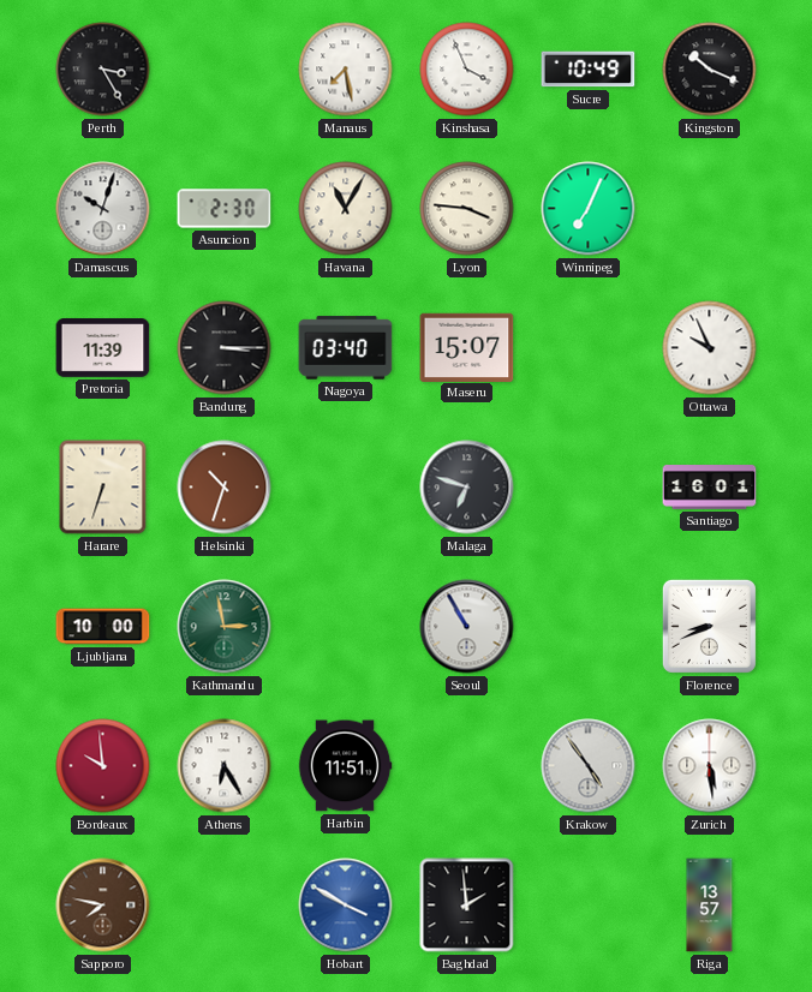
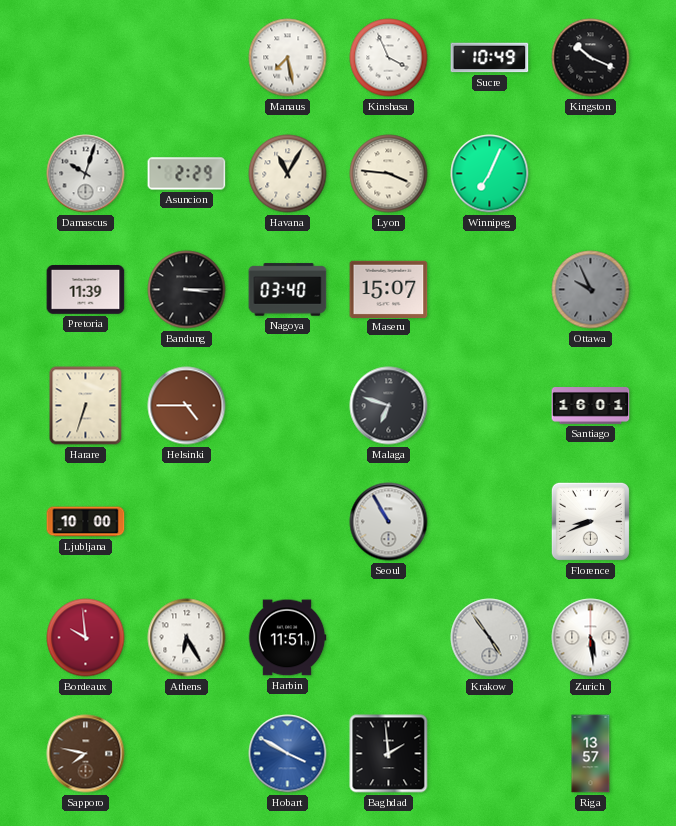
Perth: 3:25 -> none
Asuncion: 2:30 -> 2:29
Ottawa dial: white -> grey
Helsinki: 10:33 -> 4:45
Kathmandu: 2:58 -> none
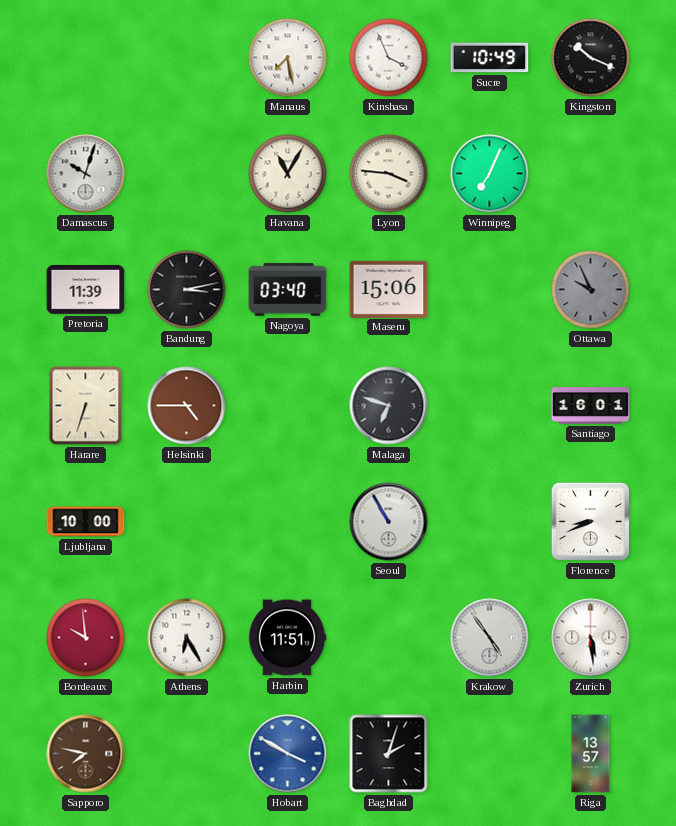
Asuncion: 2:29 -> none
Bandung: 3:15 -> 3:13
Maseru: 15:07 -> 15:06
Baghdad: 1:59 -> 2:03
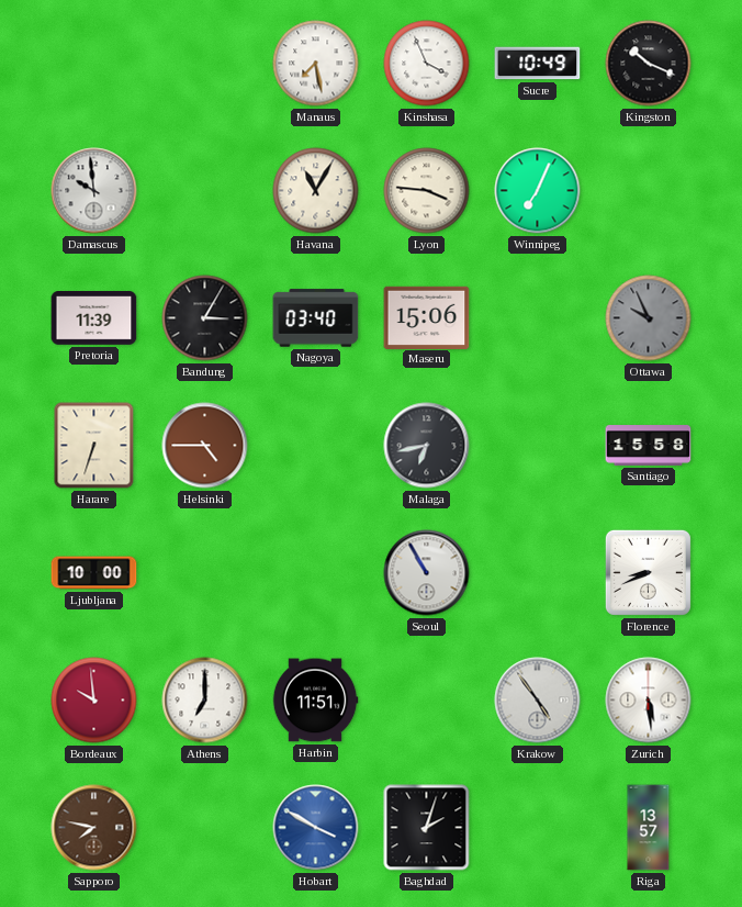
Damascus: 10:03 -> 9:59
Bandung: 3:13 -> 3:05
Malaga: 6:48 -> 6:43
Santiago: 16:01 -> 15:58
Athens: 6:25 -> 7:00
